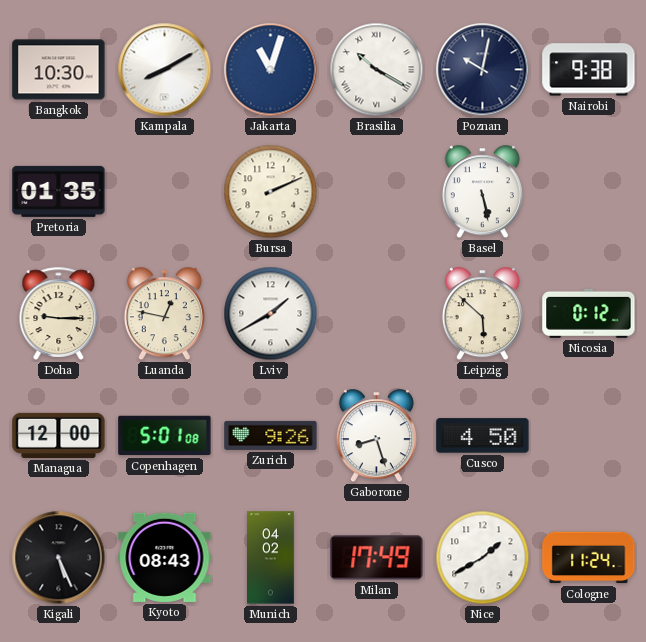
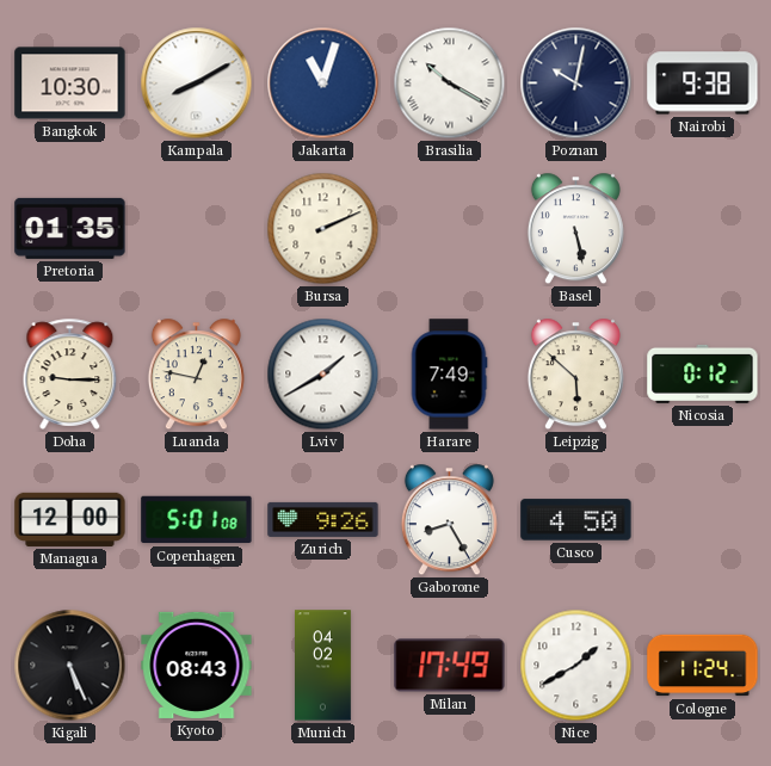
Harare: none -> 7:49
Gaborone: 8:27 -> 8:25
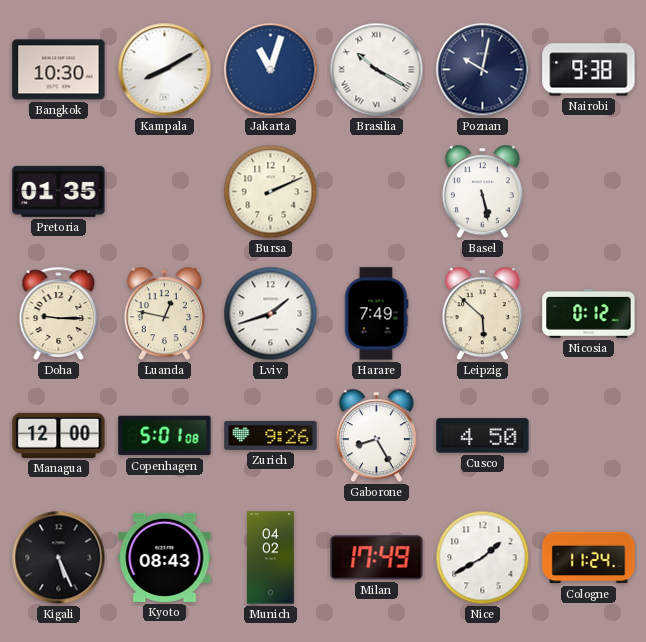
Lviv: 1:40 -> 1:42
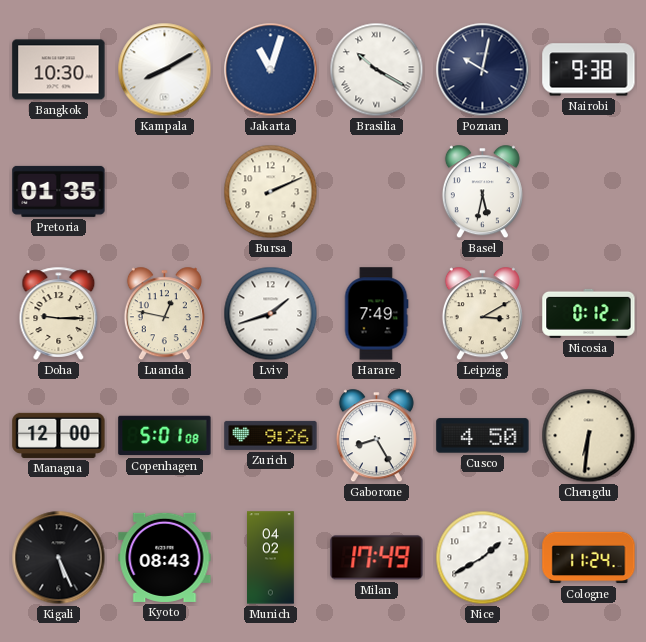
Basel: 5:28 -> 5:32
Leipzig: 5:52 -> 3:10
Chengdu: none -> 6:31
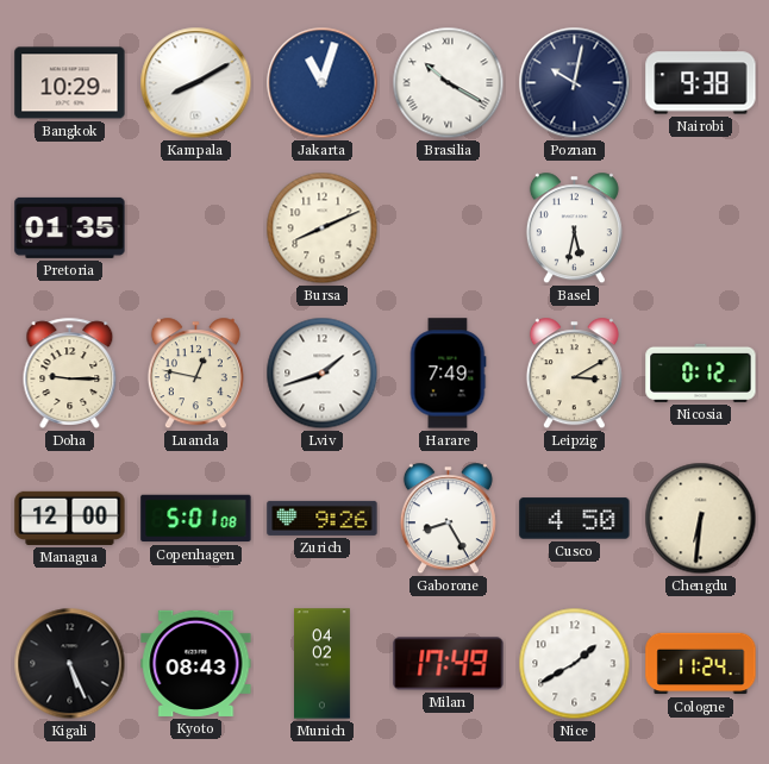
Bangkok: 10:30 -> 10:29
Bursa: 2:11 -> 8:11
